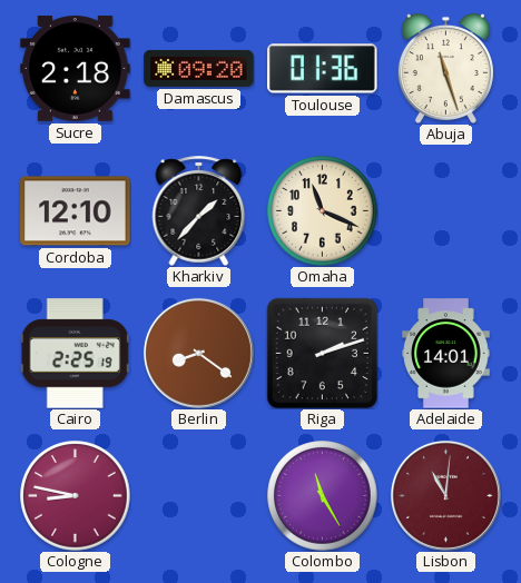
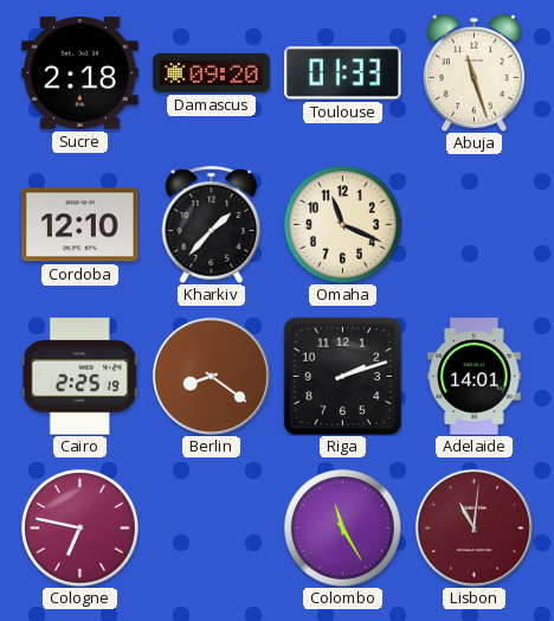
Toulouse: 01:36 -> 01:33
Cologne: 8:47 -> 6:47
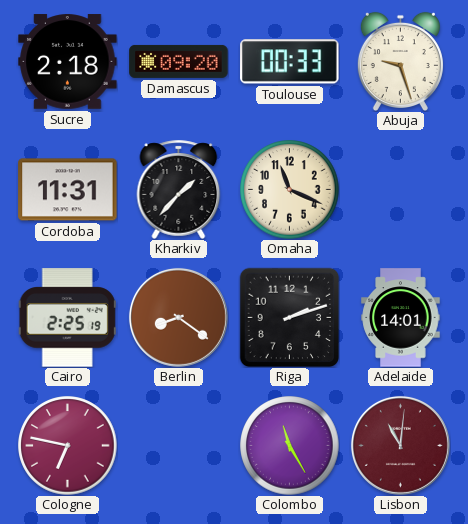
Toulouse: 01:33 -> 00:33
Abuja: 11:27 -> 9:27
Cordoba: 12:10 -> 11:31
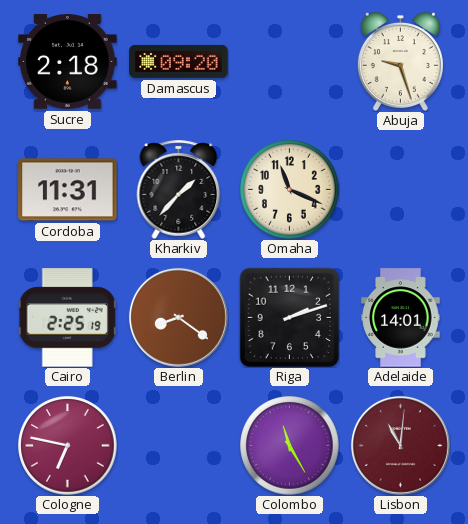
Toulouse: 00:33 -> none
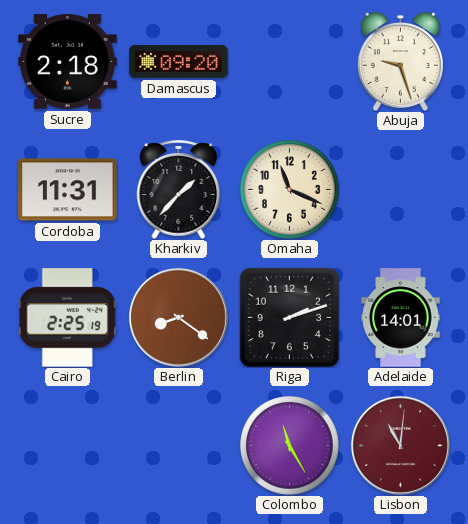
Cologne: 6:47 -> none
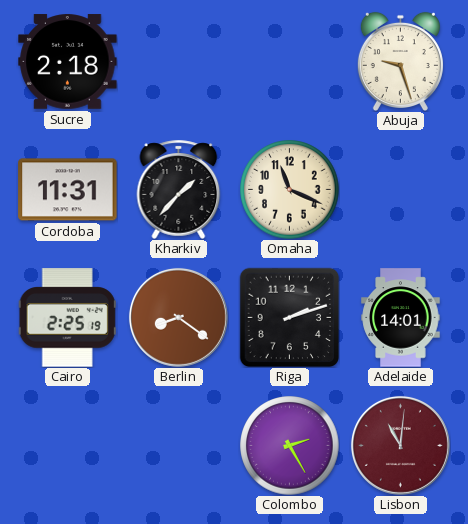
Damascus: 09:20 -> none
Colombo: 11:25 -> 2:25
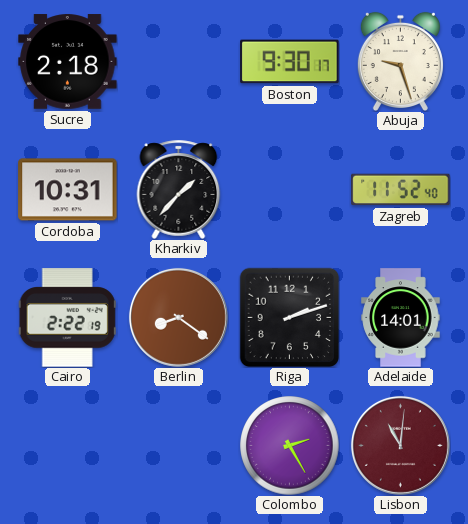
Boston: none -> 9:30
Cordoba: 11:31 -> 10:31
Omaha: 11:19 -> none
Zagreb: none -> 11:52
Cairo: 2:25 -> 2:22
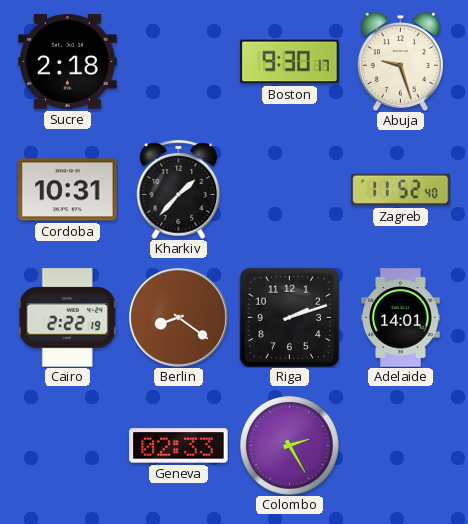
Geneva: none -> 02:33
Lisbon: 11:01 -> none
